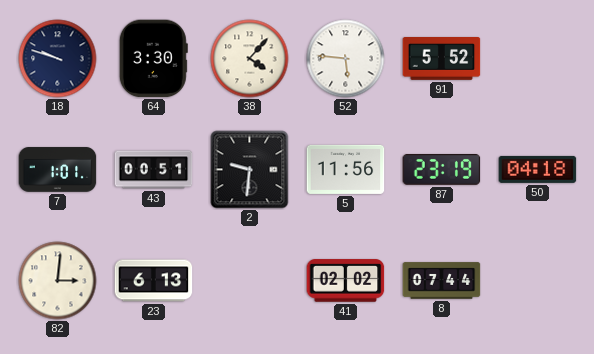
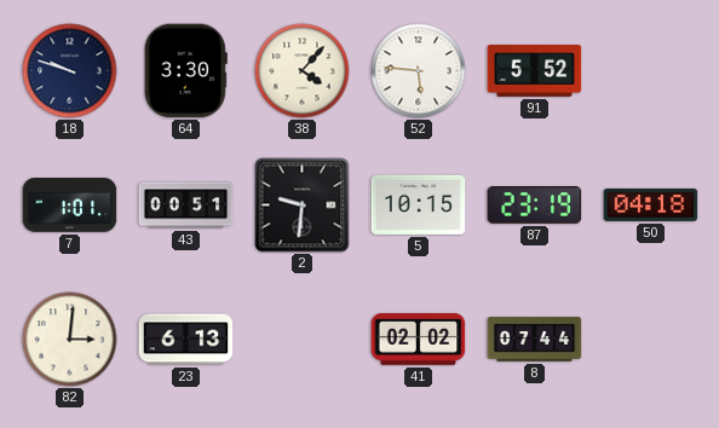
5: 11:56 -> 10:15
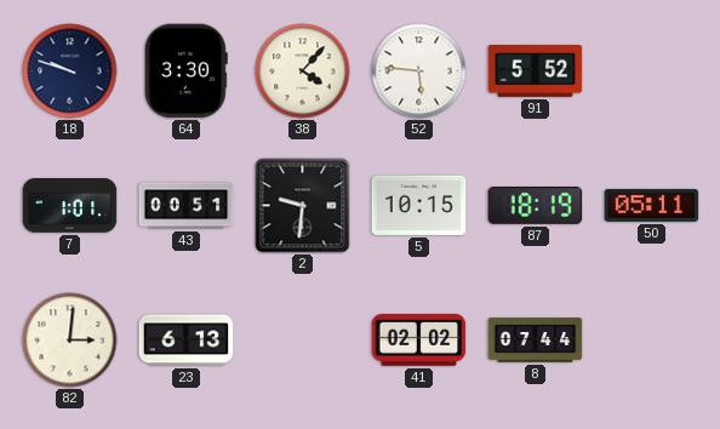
87: 23:19 -> 18:19
50: 04:18 -> 05:11
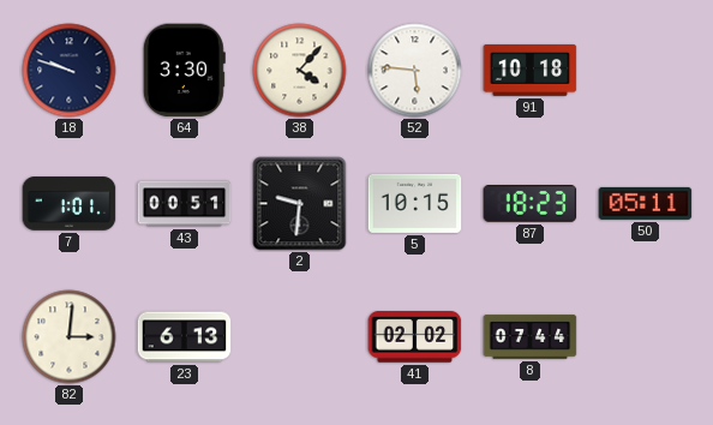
91: 5:52 -> 10:18
87: 18:19 -> 18:23
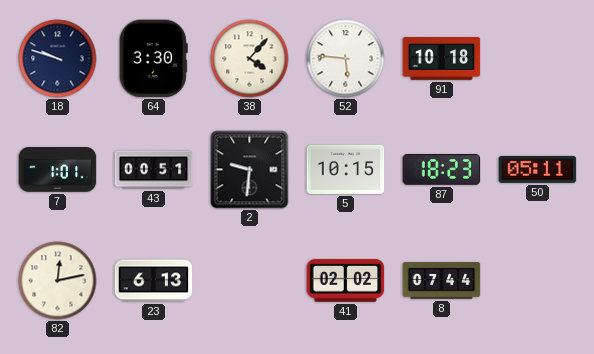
82: 3:01 -> 12:13
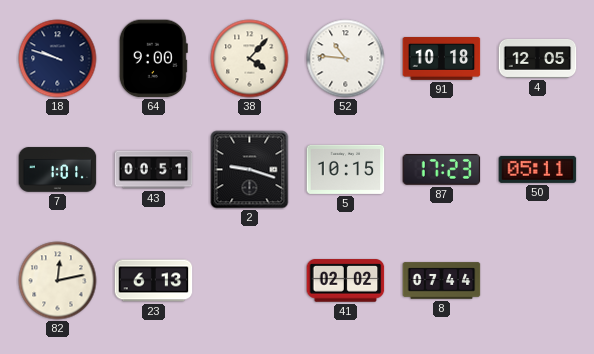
64: 3:30 -> 9:00
52: 5:46 -> 10:46
4: none -> 12:05
2: 9:31 -> 9:18
87: 18:23 -> 17:23
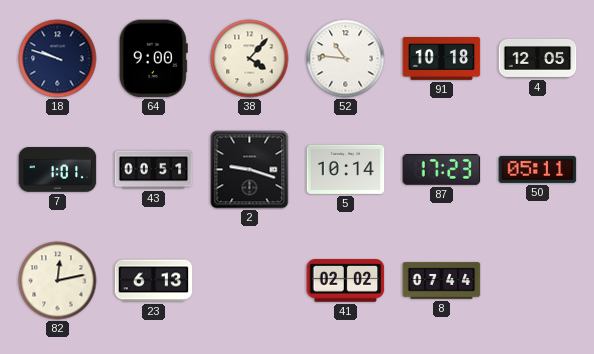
5: 10:15 -> 10:14
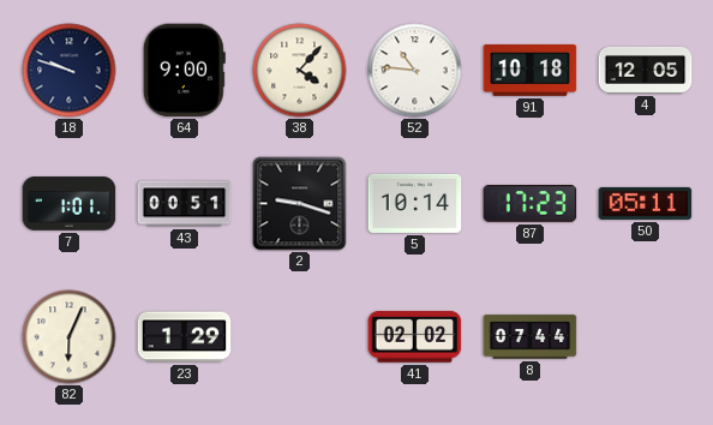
82: 12:13 -> 6:04
23: 6:13 -> 1:29
